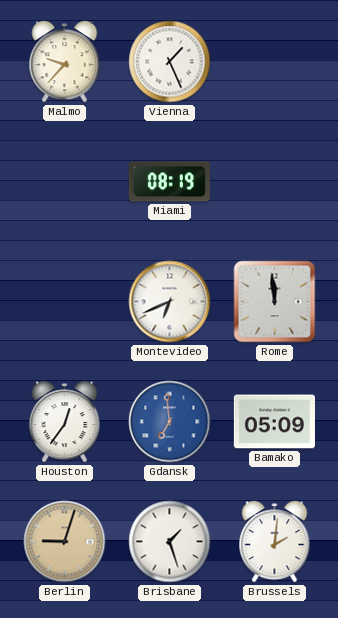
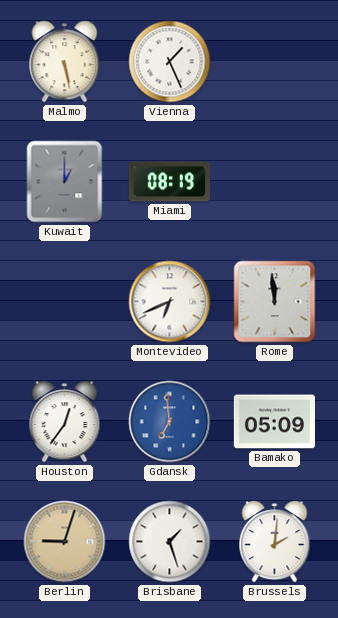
Malmo: 9:37 -> 5:28
Kuwait: none -> 1:00
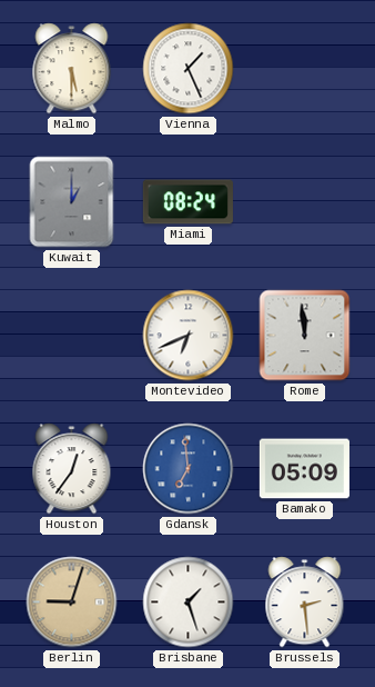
Malmo: 5:28 -> 5:30
Miami: 08:19 -> 08:24
Brussels: 2:01 -> 2:29
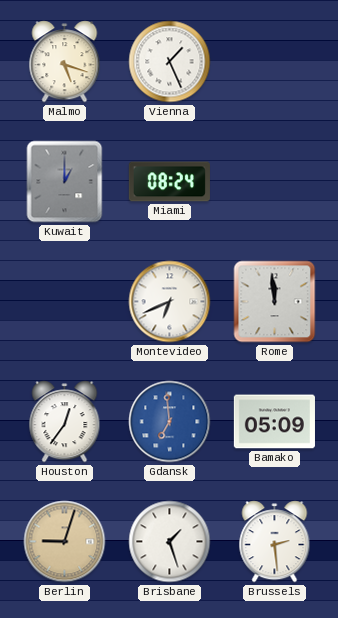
Malmo: 5:30 -> 5:18
